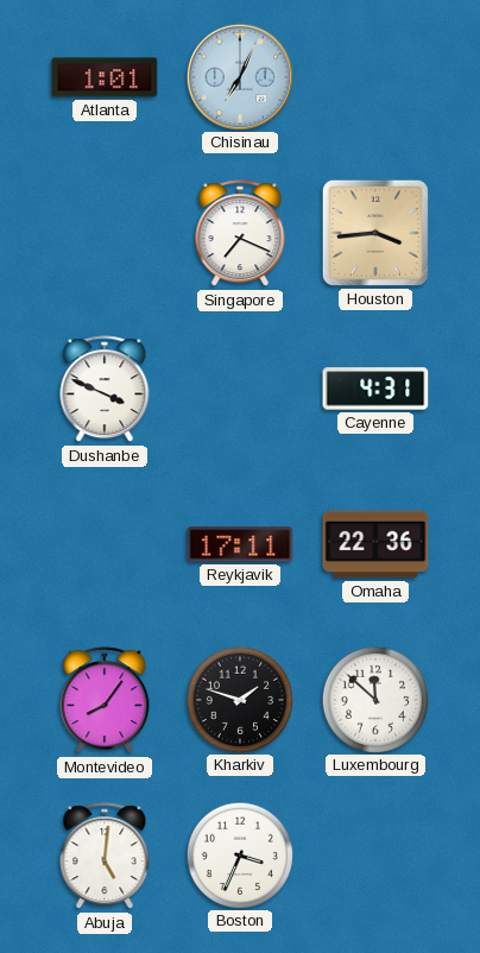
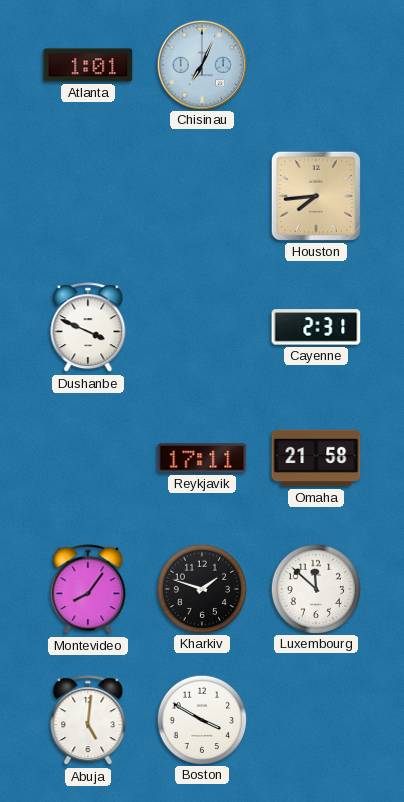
Singapore: 7:19 -> none
Houston: 3:44 -> 7:44
Cayenne: 4:31 -> 2:31
Omaha: 22:36 -> 21:58
Boston: 3:34 -> 3:50
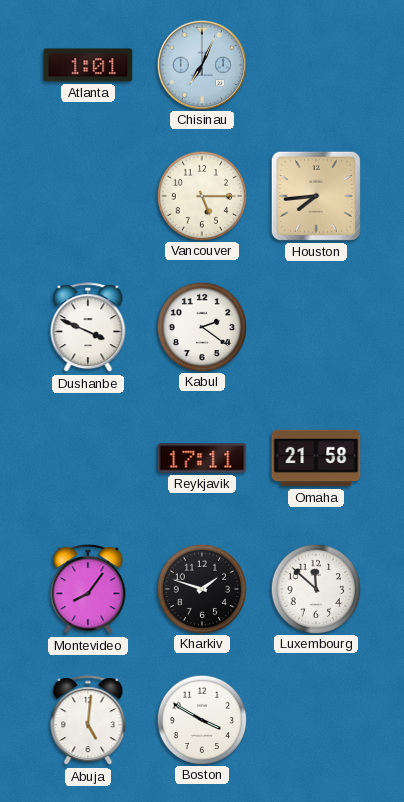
Vancouver: none -> 5:15
Kabul: none -> 2:21
Cayenne: 2:31 -> none
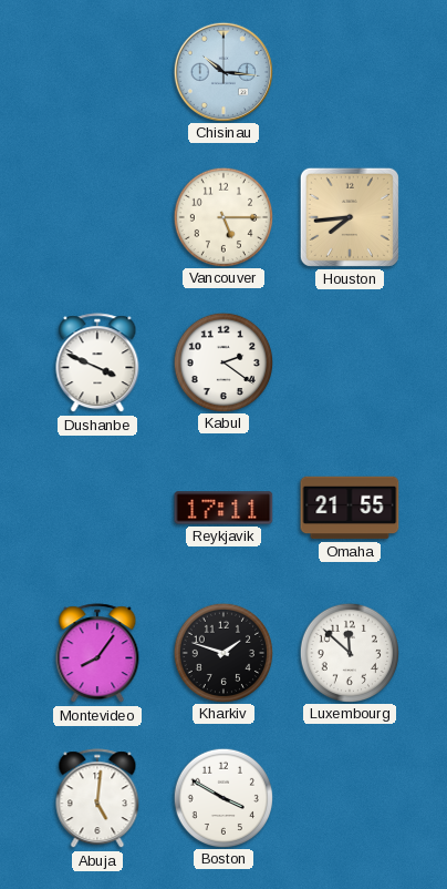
Atlanta: 1:01 -> none
Chisinau: 7:04 -> 10:16
Omaha: 21:58 -> 21:55
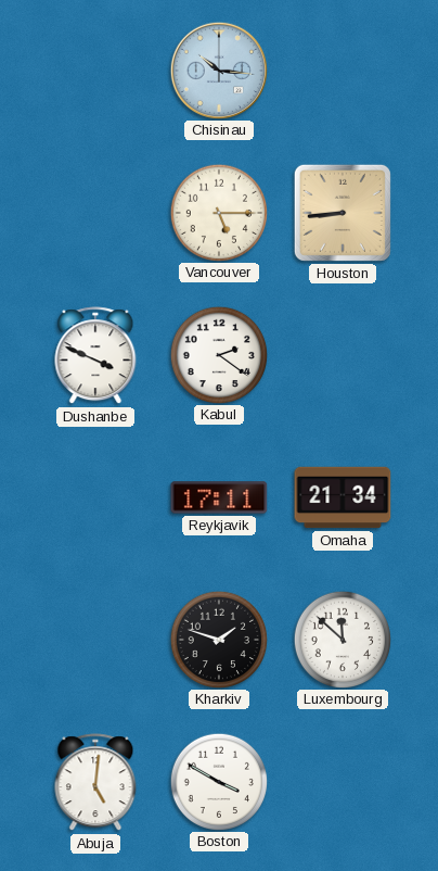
Houston: 7:44 -> 8:44
Omaha: 21:55 -> 21:34
Montevideo: 8:06 -> none
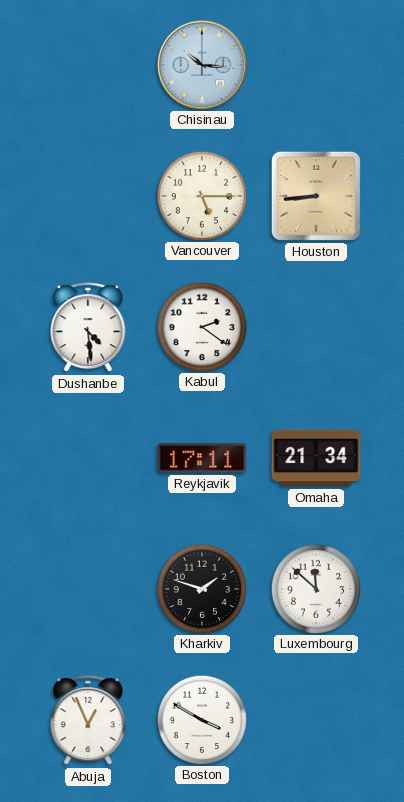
Dushanbe: 3:49 -> 4:29
Abuja: 5:01 -> 12:56
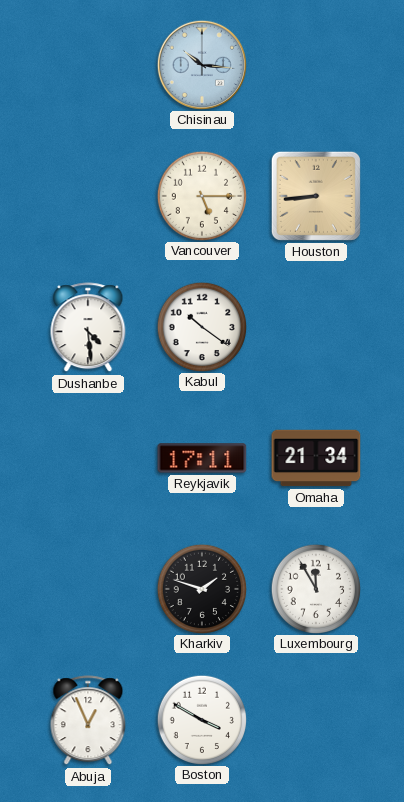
Kabul: 2:21 -> 10:21
Luxembourg: 11:52 -> 11:55
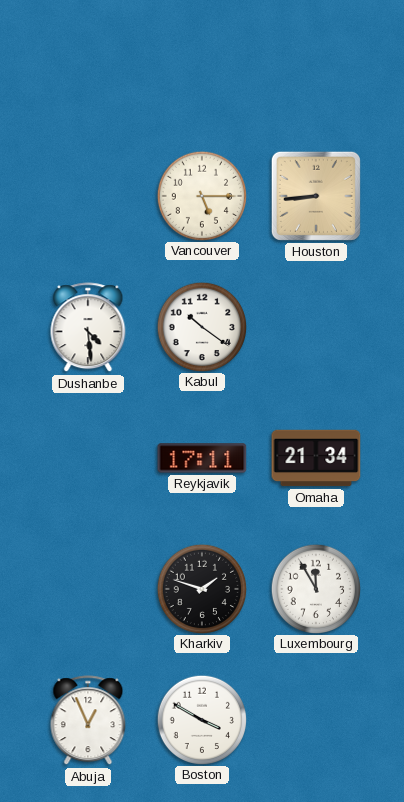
Chisinau: 10:16 -> none
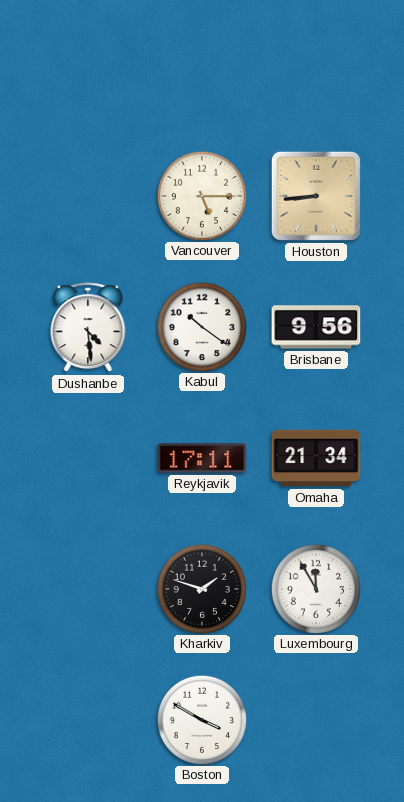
Brisbane: none -> 9:56
Abuja: 12:56 -> none
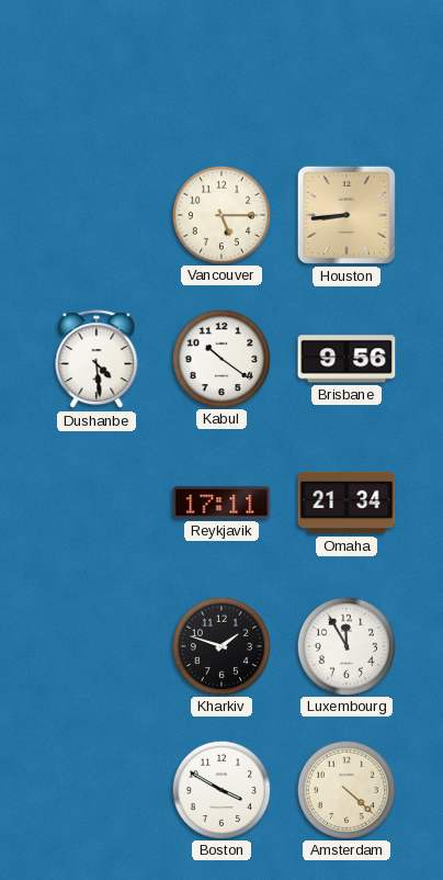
Amsterdam: none -> 4:22
